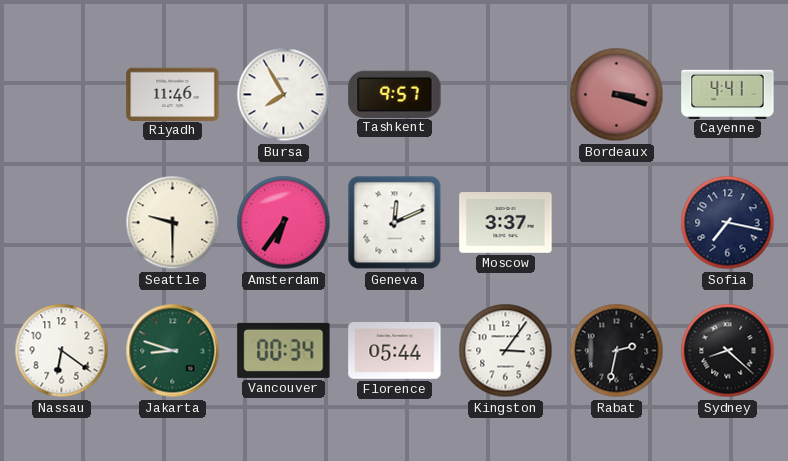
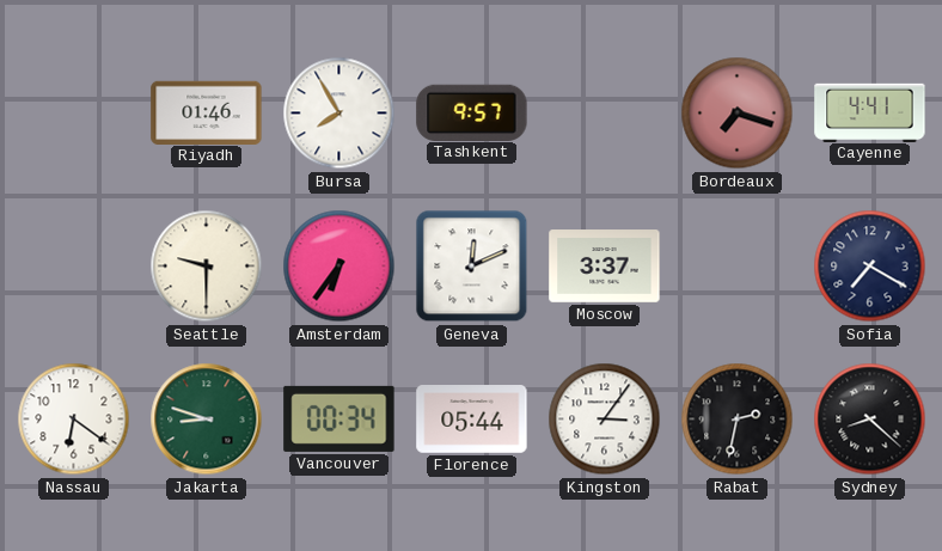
Riyadh: 11:46 -> 01:46
Bordeaux: 3:18 -> 7:18
Sofia: 7:17 -> 7:20
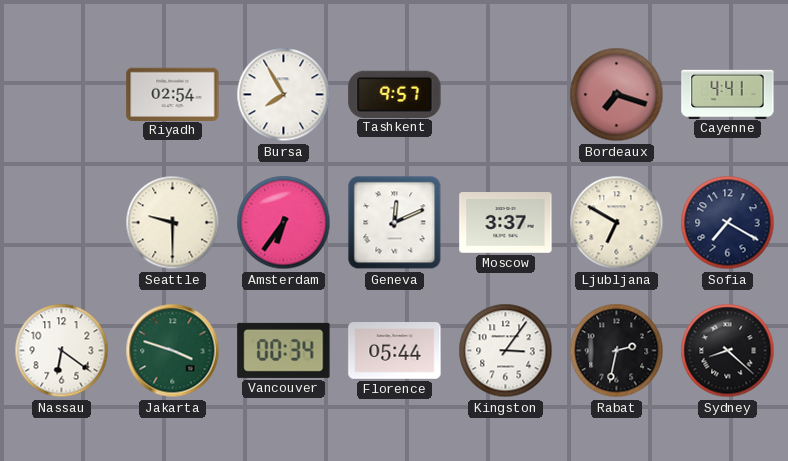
Riyadh: 01:46 -> 02:54
Ljubljana: none -> 6:50
Jakarta: 8:48 -> 3:48
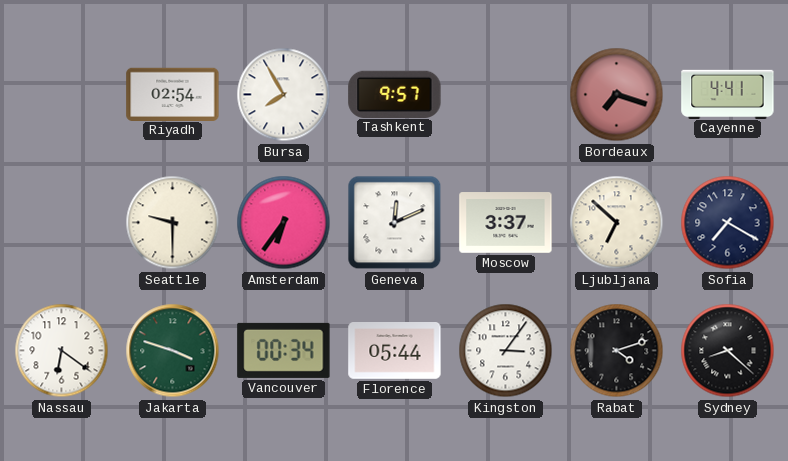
Ljubljana: 6:50 -> 6:52
Rabat: 2:32 -> 4:12
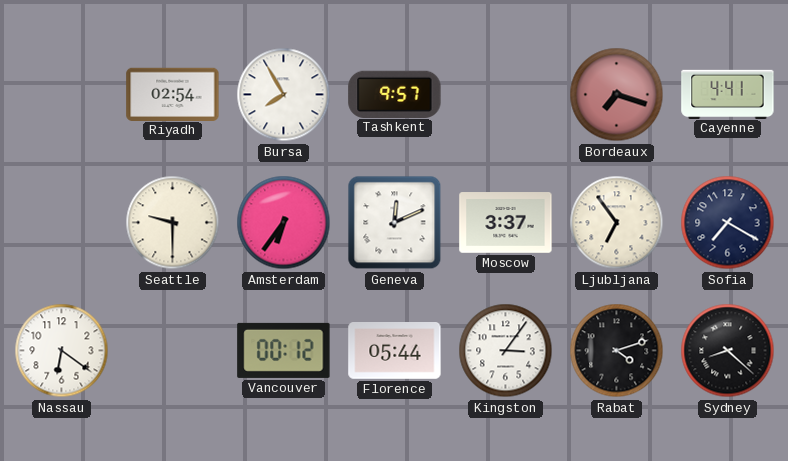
Ljubljana: 6:52 -> 6:54
Jakarta: 3:48 -> none
Vancouver: 00:34 -> 00:12
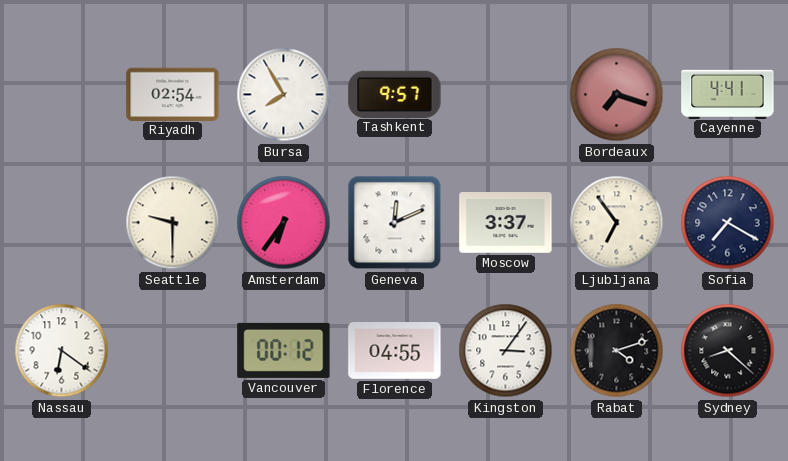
Florence: 05:44 -> 04:55
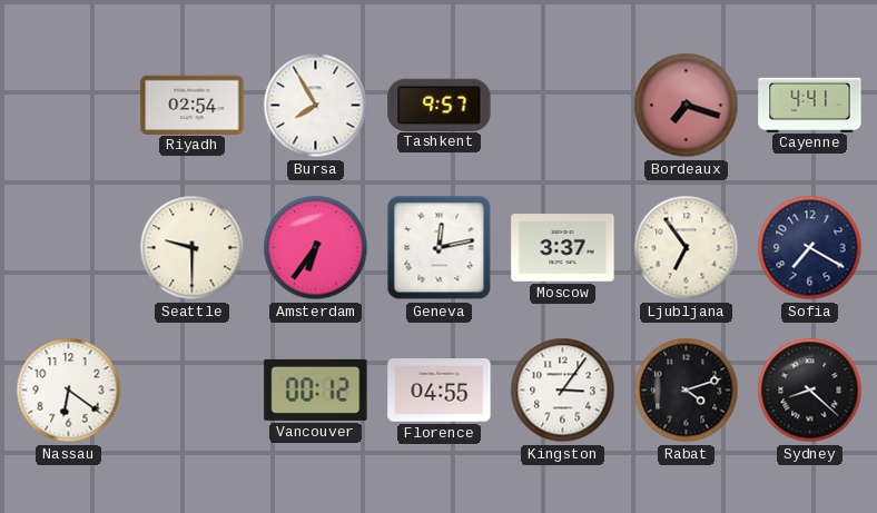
Geneva: 12:11 -> 12:13
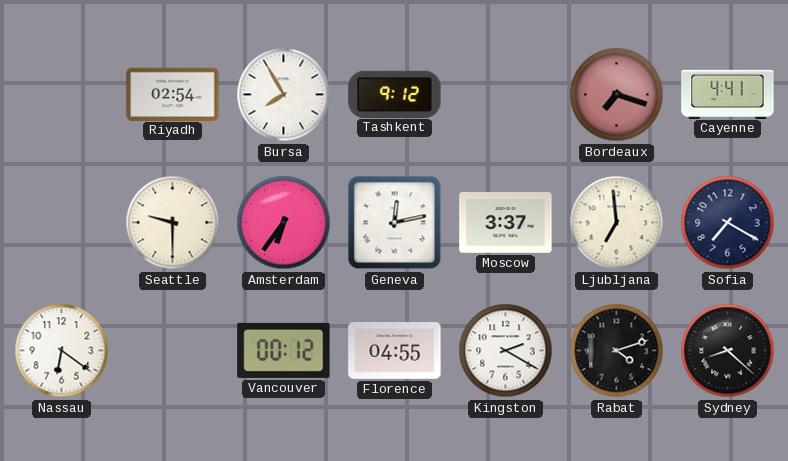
Tashkent: 9:57 -> 9:12
Ljubljana: 6:54 -> 6:59
Kingston: 3:06 -> 2:20
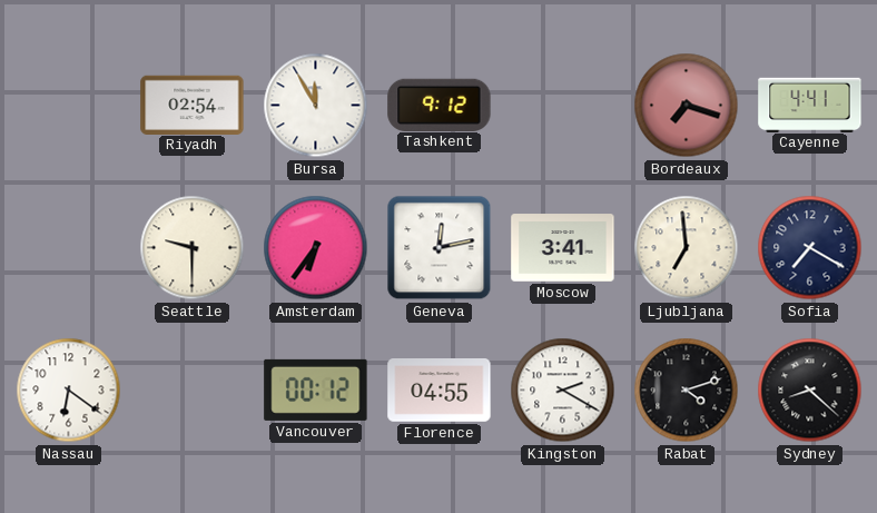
Bursa: 7:55 -> 11:55
Moscow: 3:37 -> 3:41
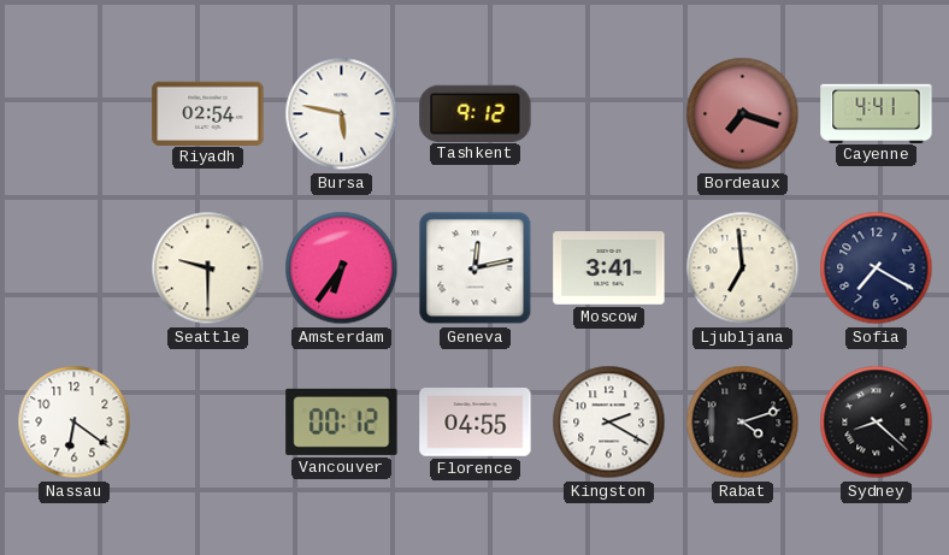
Bursa: 11:55 -> 5:47
